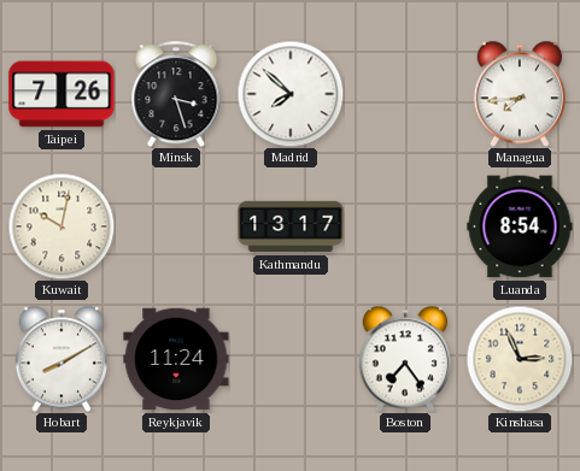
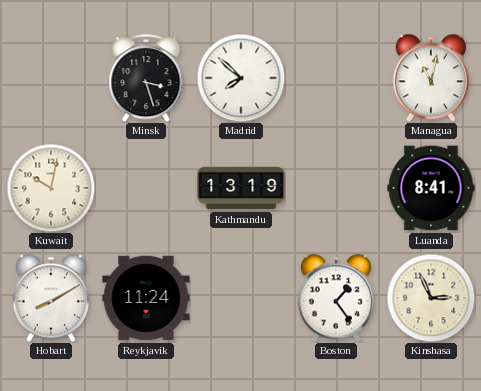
Taipei: 7:26 -> none
Managua: 7:44 -> 11:02
Kathmandu: 13:17 -> 13:19
Luanda: 8:54 -> 8:41
Boston: 7:24 -> 1:24
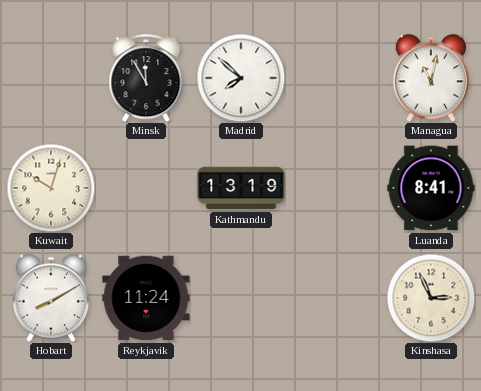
Minsk: 3:27 -> 11:55
Kuwait: 10:02 -> 10:03
Boston: 1:24 -> none
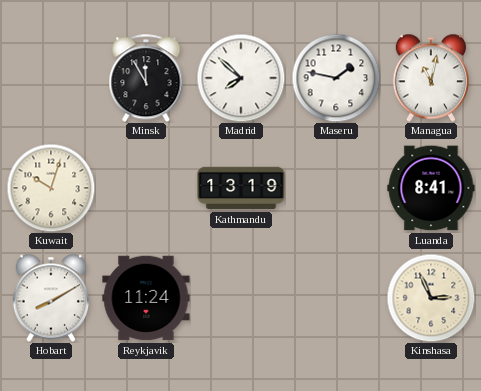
Maseru: none -> 1:47
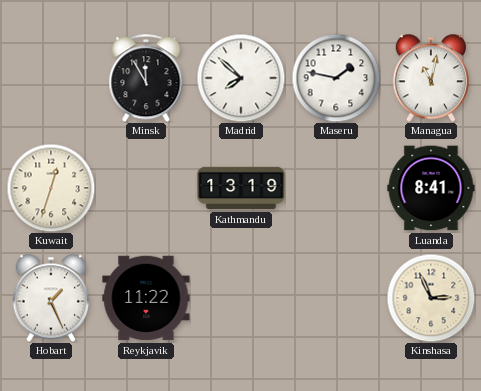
Kuwait: 10:03 -> 12:33
Hobart: 8:10 -> 1:26
Reykjavik: 11:24 -> 11:22
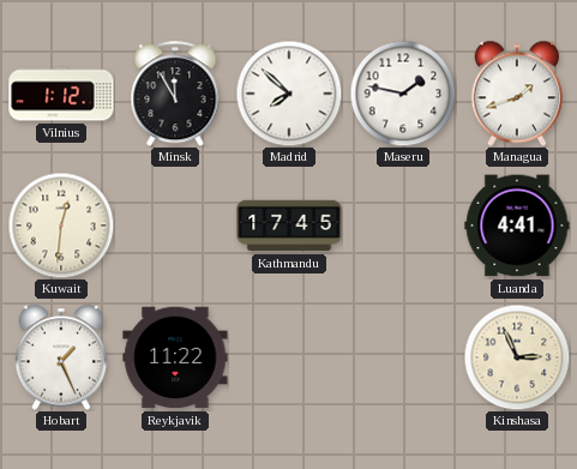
Vilnius: none -> 1:12
Managua: 11:02 -> 1:42
Kuwait: 12:33 -> 12:31
Kathmandu: 13:19 -> 17:45
Luanda: 8:41 -> 4:41
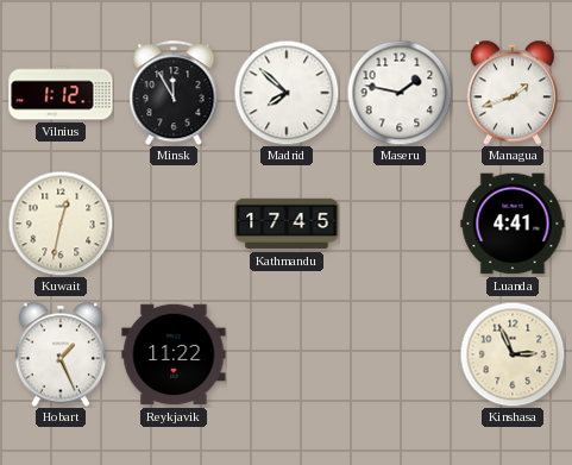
Kuwait: 12:31 -> 12:32
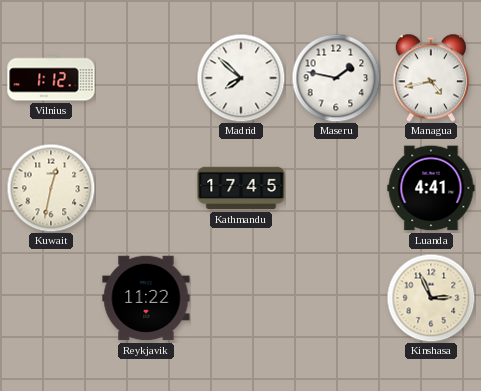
Minsk: 11:55 -> none
Managua: 1:42 -> 4:43
Hobart: 1:26 -> none
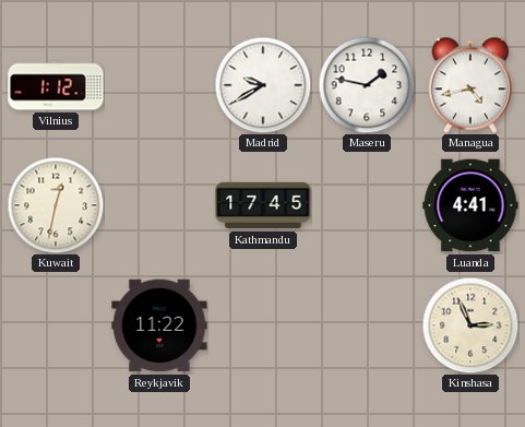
Madrid: 7:52 -> 9:40
